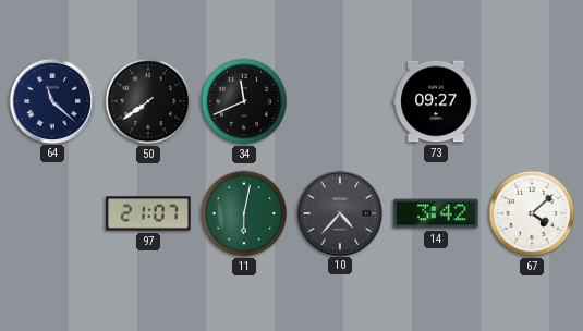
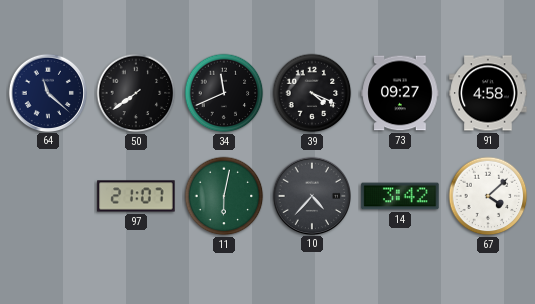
39: none -> 4:19
91: none -> 4:58
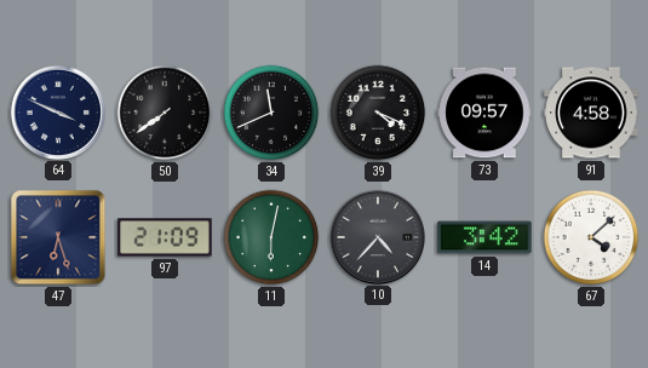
64: 11:22 -> 3:49
73: 09:27 -> 09:57
47: none -> 6:27
97: 21:07 -> 21:09
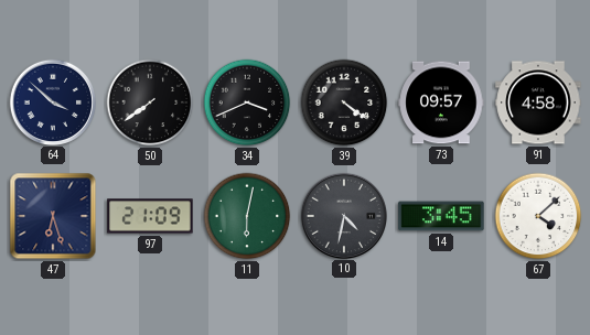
64: 3:49 -> 3:52
34: 11:41 -> 3:41
39: 4:19 -> 4:21
10: 4:37 -> 4:32
14: 3:42 -> 3:45
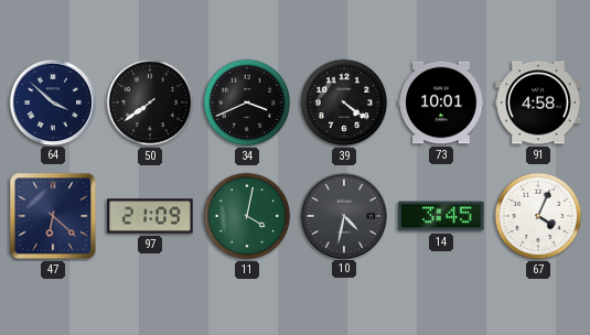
73: 09:57 -> 10:01
47: 6:27 -> 6:22
11: 6:02 -> 4:02
67: 4:08 -> 4:04
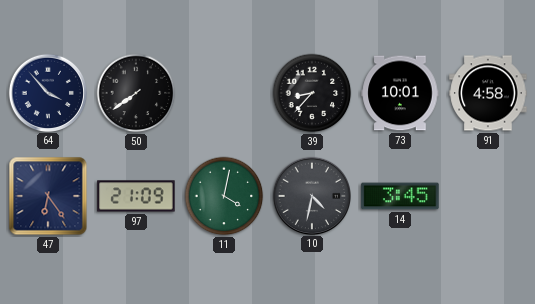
64: 3:52 -> 3:53
34: 3:41 -> none
39: 4:21 -> 8:37
47: 6:22 -> 6:24
67: 4:04 -> none
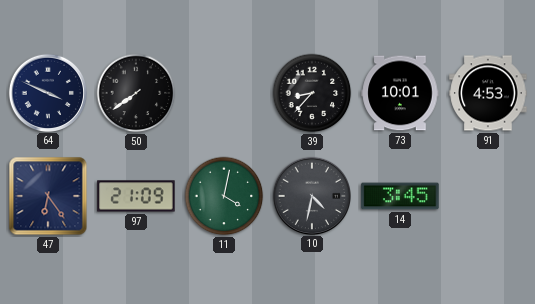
64: 3:53 -> 3:49
91: 4:58 -> 4:53
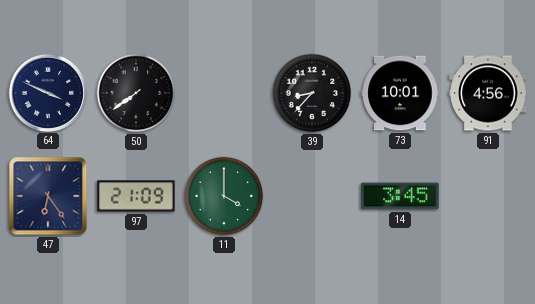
91: 4:53 -> 4:56
11: 4:02 -> 4:00
10: 4:32 -> none
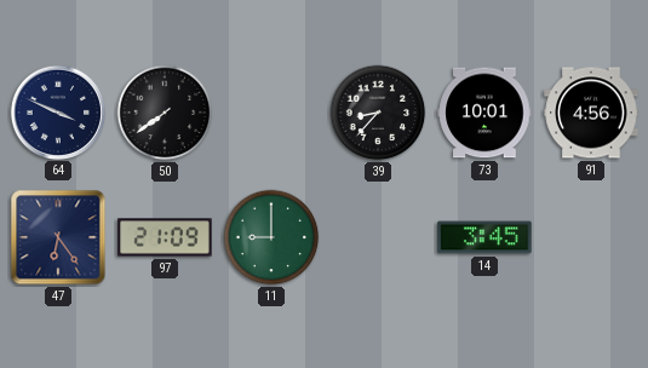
11: 4:00 -> 9:00
